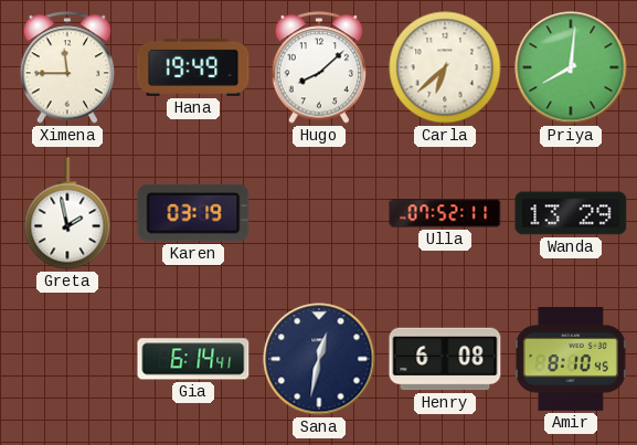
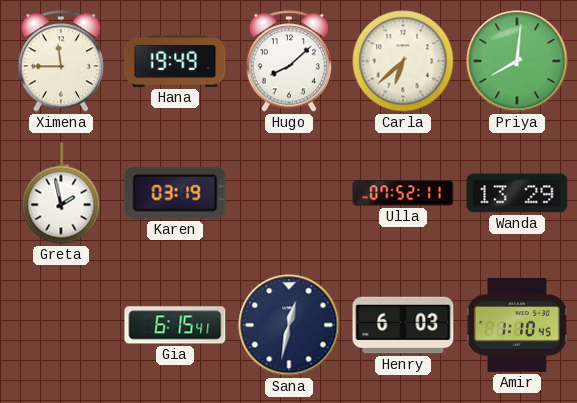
Gia: 6:14 -> 6:15
Henry: 6:08 -> 6:03
Amir: 8:10 -> 1:10
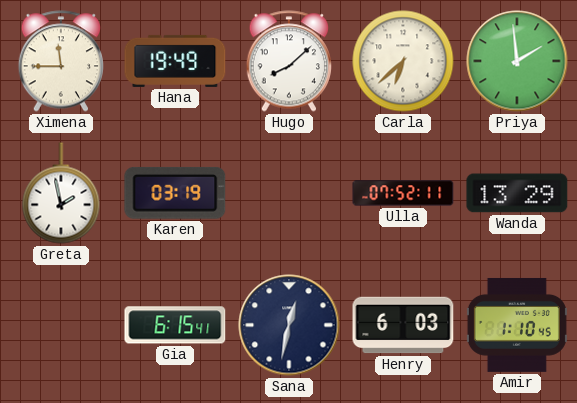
Priya: 8:01 -> 1:59
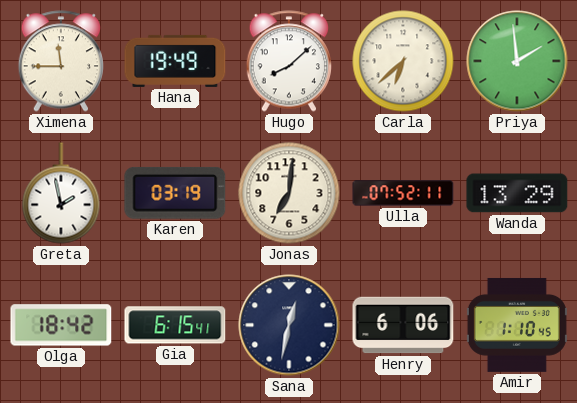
Jonas: none -> 7:01
Olga: none -> 18:42
Henry: 6:03 -> 6:06
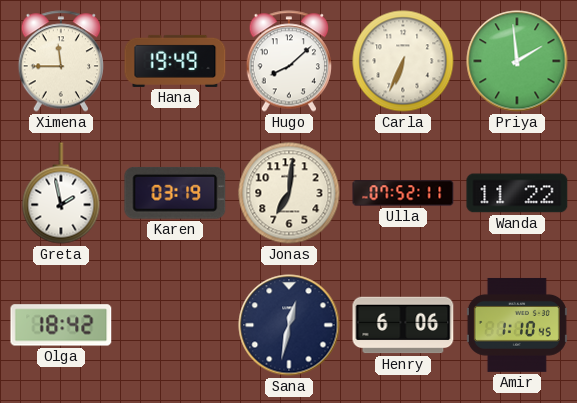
Carla: 6:38 -> 6:34
Wanda: 13:29 -> 11:22
Gia: 6:15 -> none
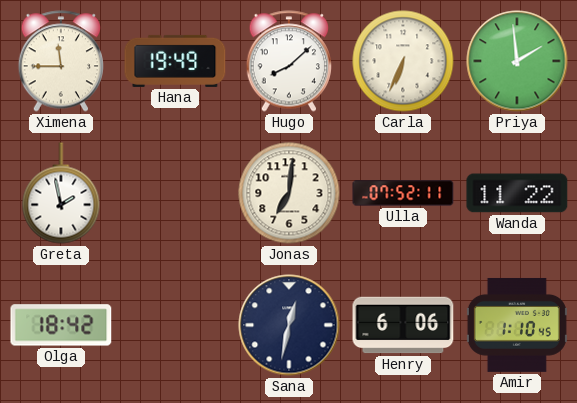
Karen: 03:19 -> none
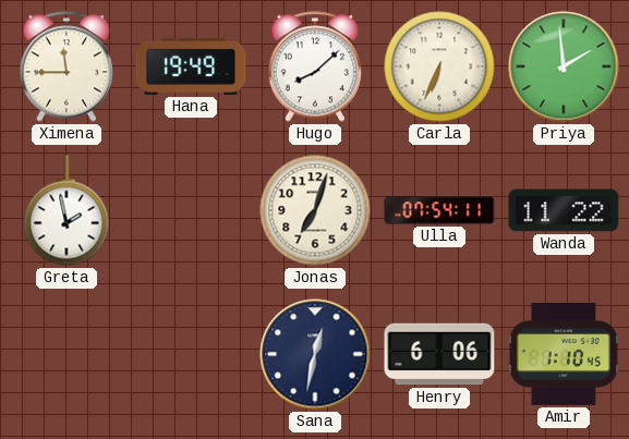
Jonas: 7:01 -> 7:03
Ulla: 07:52 -> 07:54
Olga: 18:42 -> none
